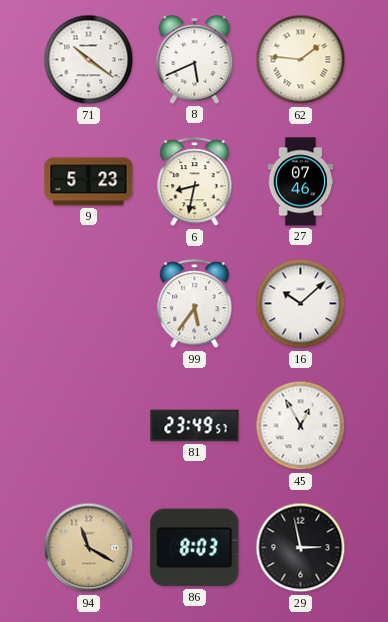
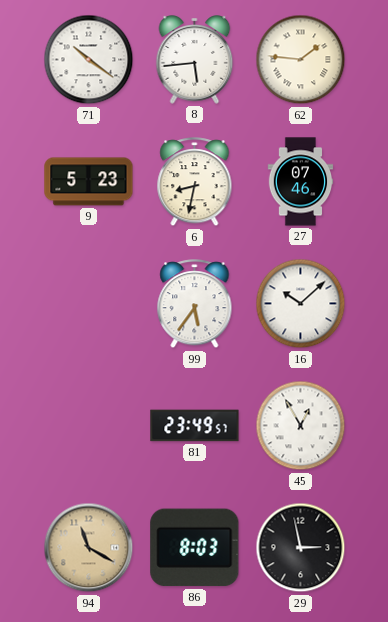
8: 5:41 -> 5:44
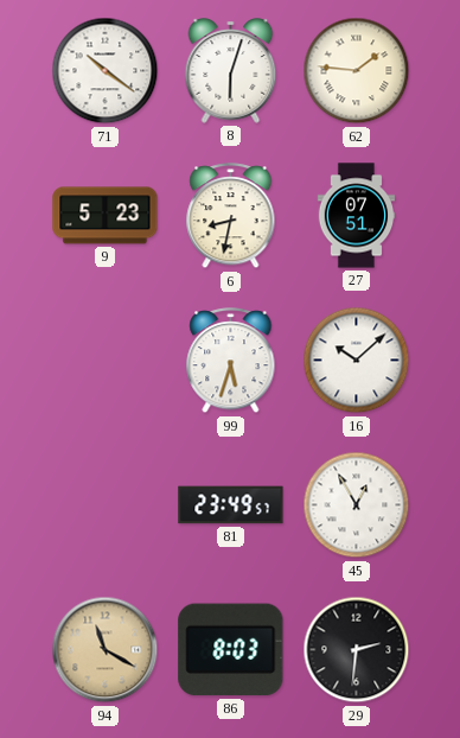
8: 5:44 -> 6:03
27: 07:46 -> 07:51
99: 5:36 -> 5:33
29: 2:58 -> 2:31
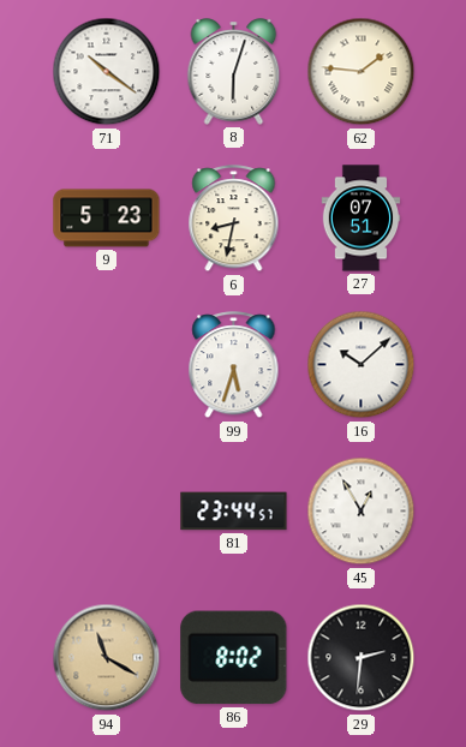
81: 23:49 -> 23:44
86: 8:03 -> 8:02
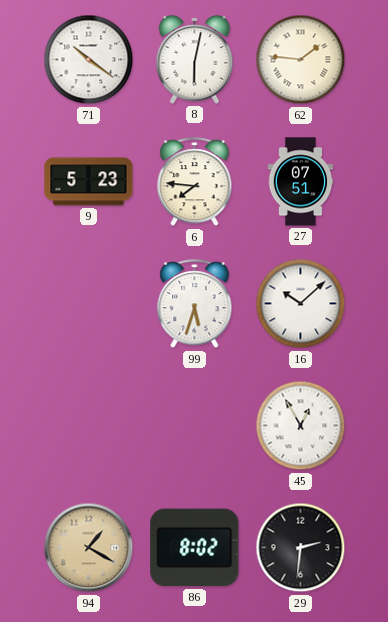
8: 6:03 -> 6:02
6: 8:32 -> 7:46
81: 23:44 -> none
94: 11:20 -> 1:20
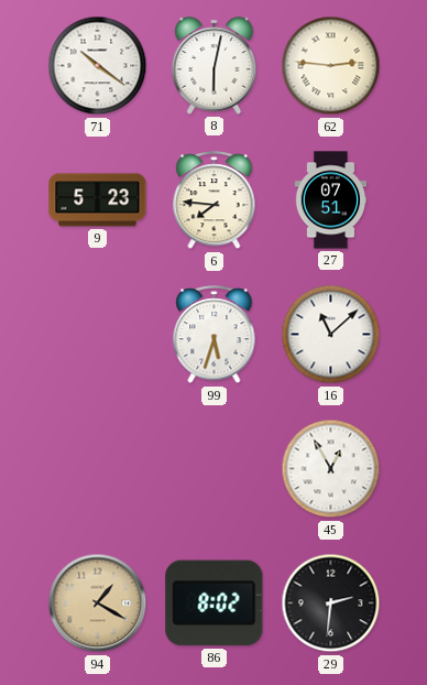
62: 1:46 -> 2:46
16: 10:08 -> 11:08
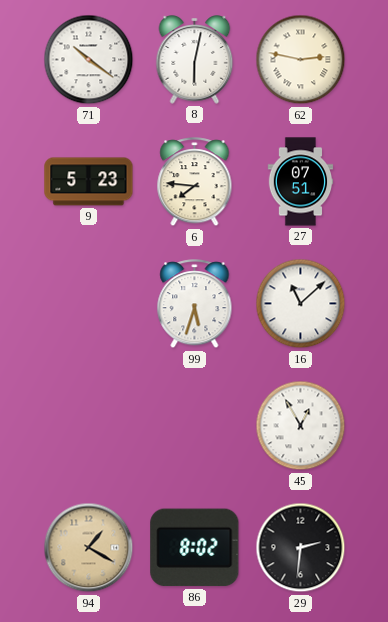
62: 2:46 -> 2:47
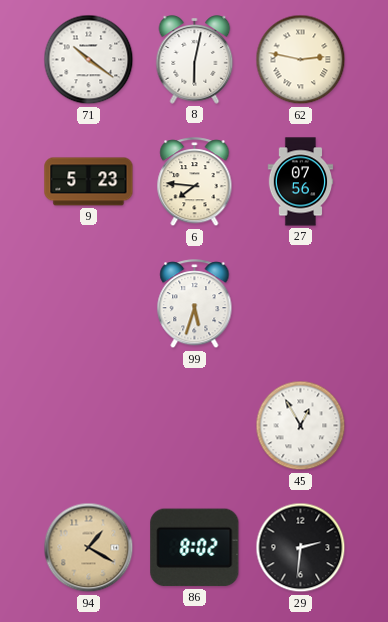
27: 07:51 -> 07:56
16: 11:08 -> none
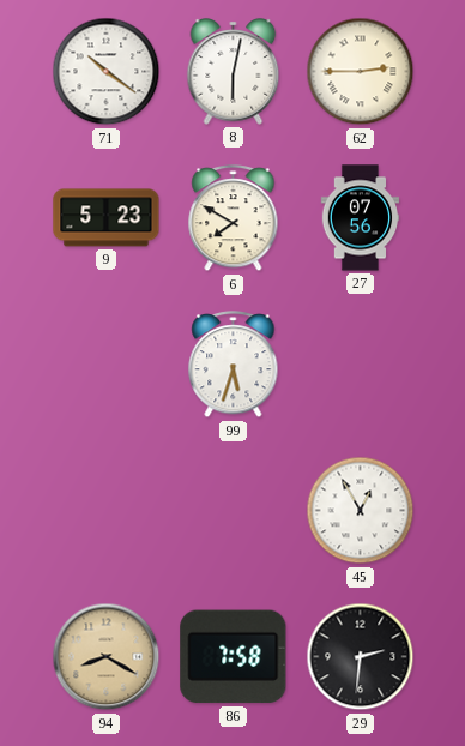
62: 2:47 -> 2:45
6: 7:46 -> 7:50
94: 1:20 -> 8:20
86: 8:02 -> 7:58
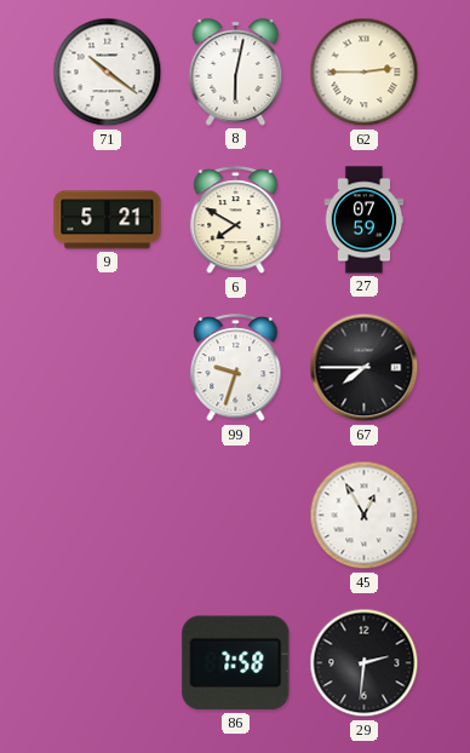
9: 5:23 -> 5:21
27: 07:56 -> 07:59
99: 5:33 -> 9:33
67: none -> 7:45
94: 8:20 -> none
